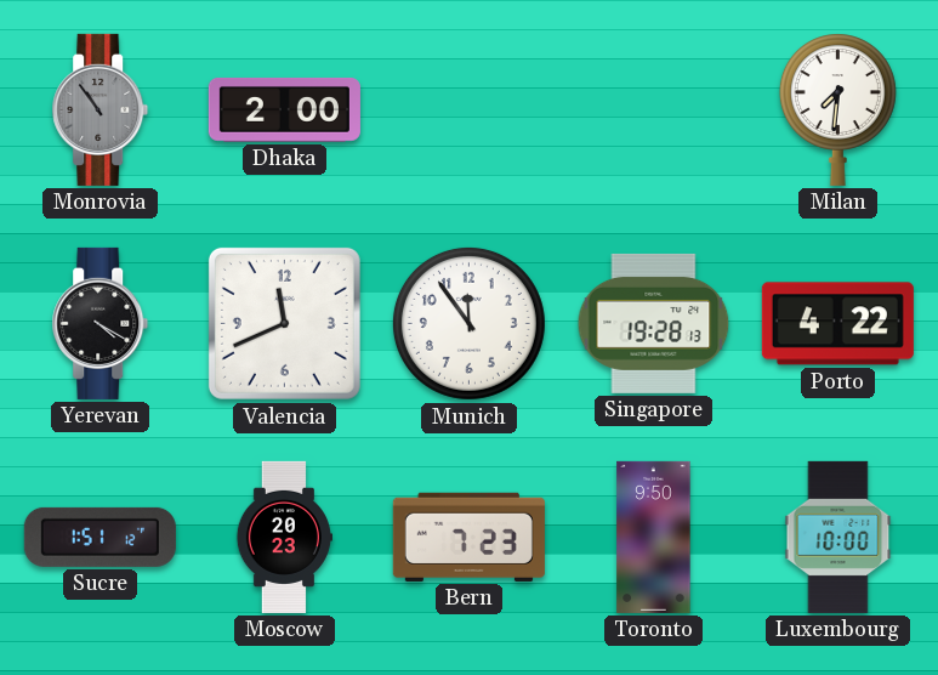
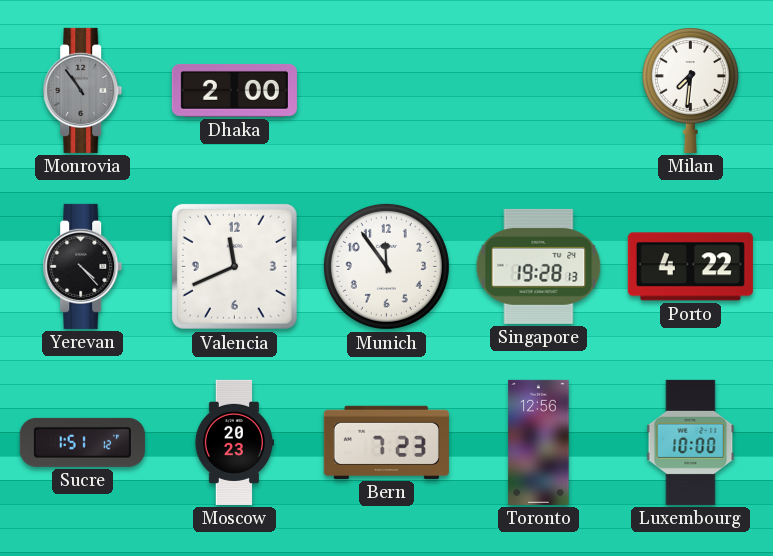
Yerevan: 4:20 -> 4:23
Toronto: 9:50 -> 12:56
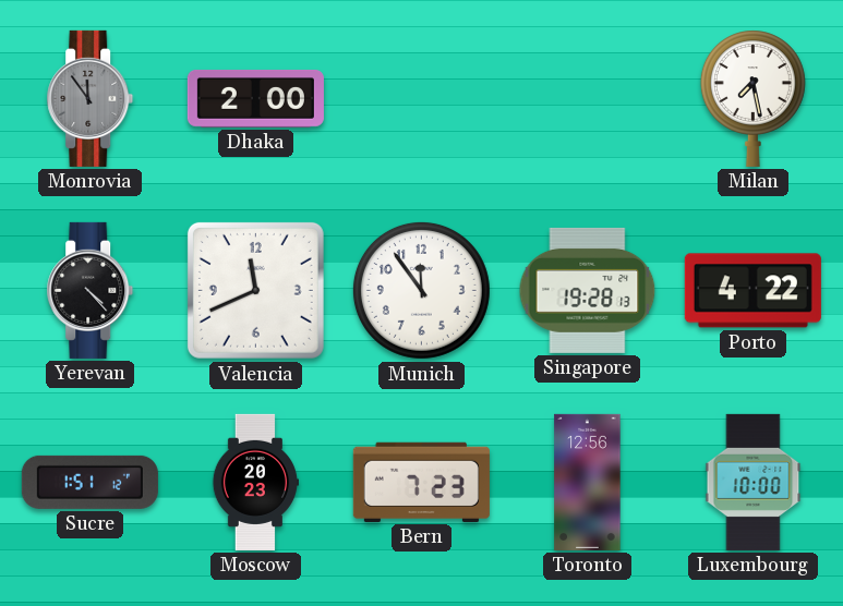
Monrovia: 10:54 -> 11:54
Milan: 7:31 -> 7:28
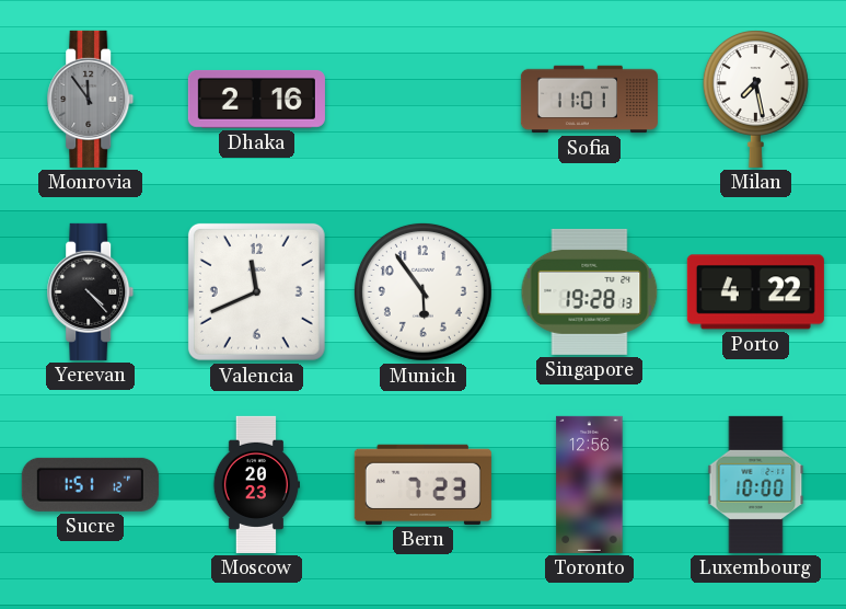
Dhaka: 2:00 -> 2:16
Sofia: none -> 11:01
Munich: 11:54 -> 5:54
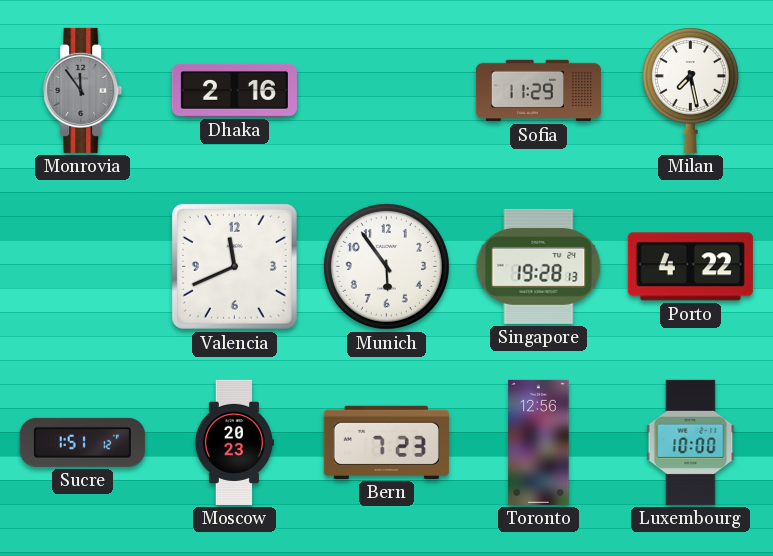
Sofia: 11:01 -> 11:29
Yerevan: 4:23 -> none
